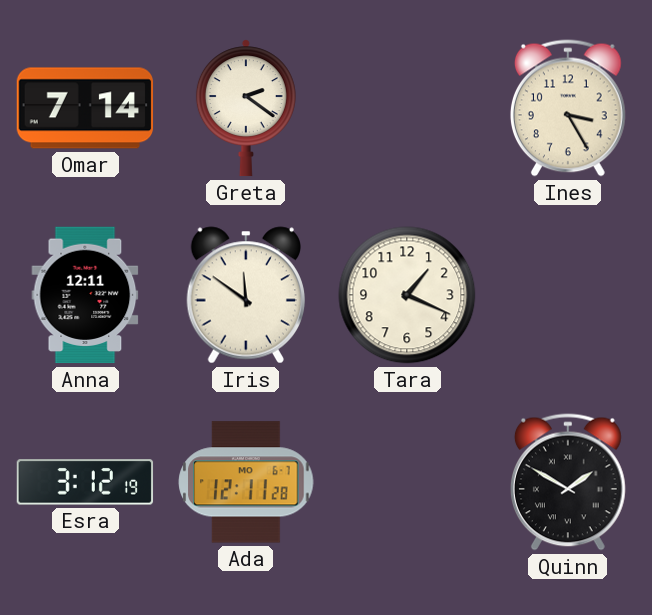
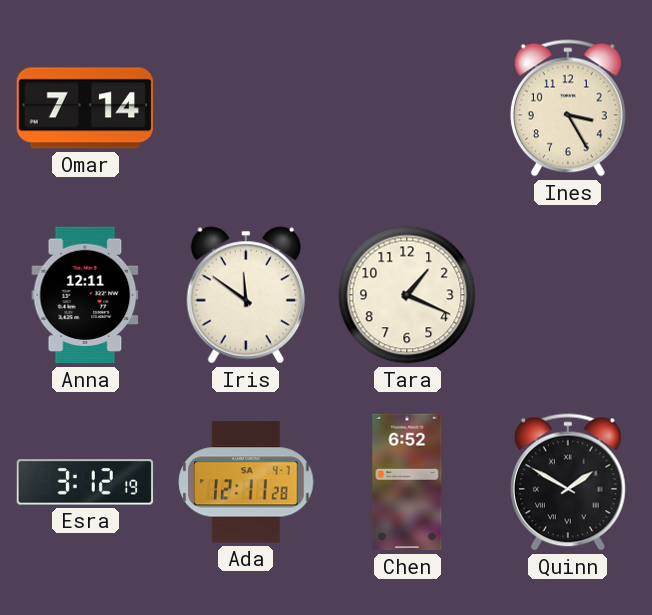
Greta: 2:21 -> none
Ada date: MO 6-7 -> SA 4-7
Chen: none -> 6:52
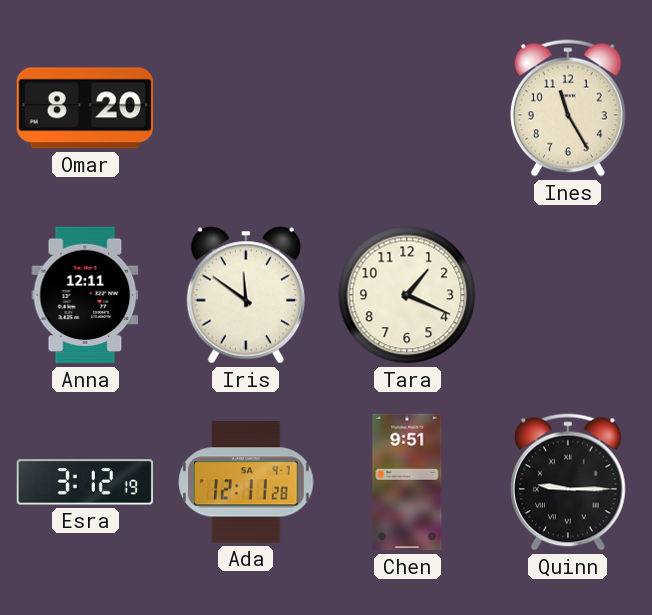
Omar: 7:14 -> 8:20
Ines: 3:25 -> 11:25
Chen: 6:52 -> 9:51
Quinn: 1:50 -> 9:15
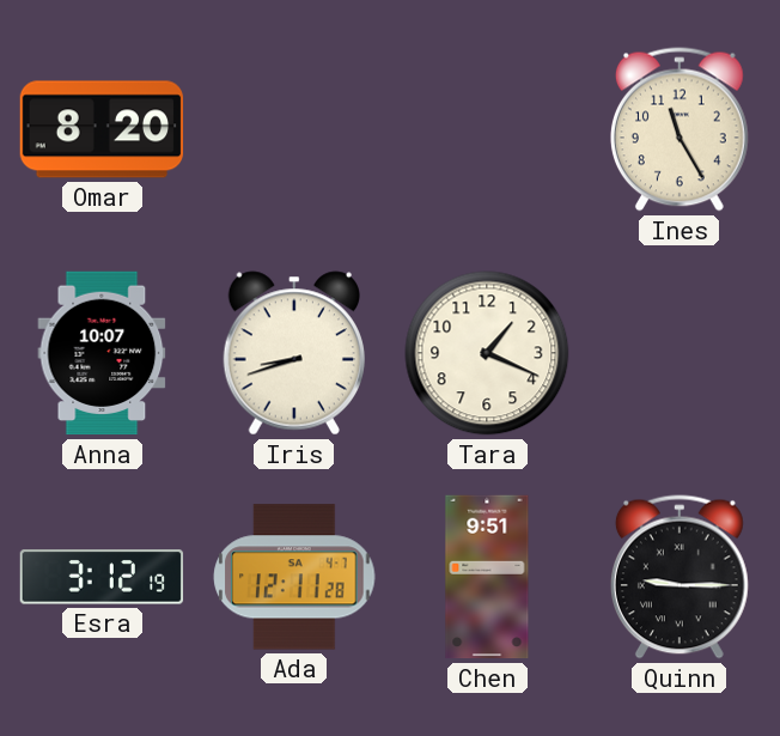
Anna: 12:11 -> 10:07
Iris: 11:51 -> 8:42
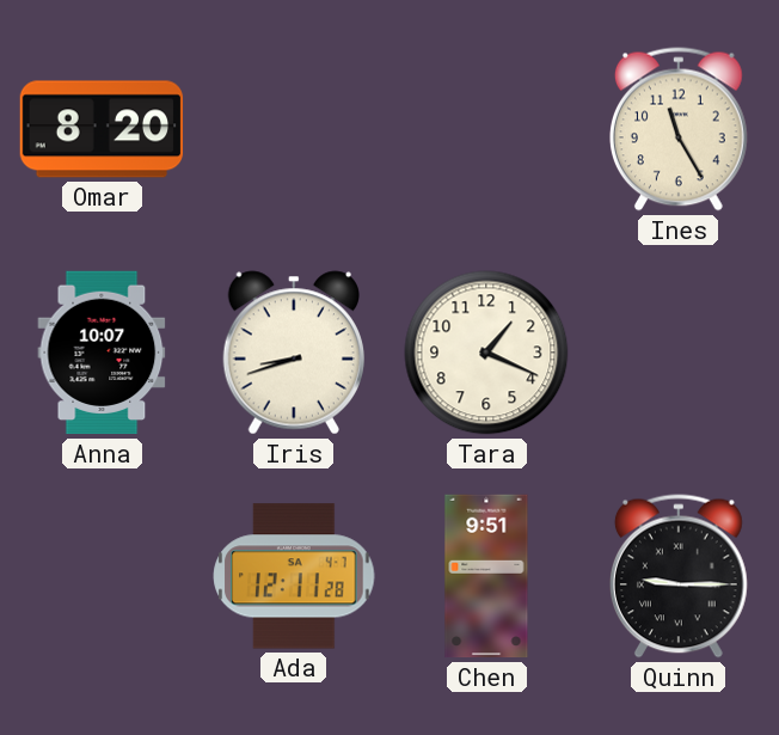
Esra: 3:12 -> none
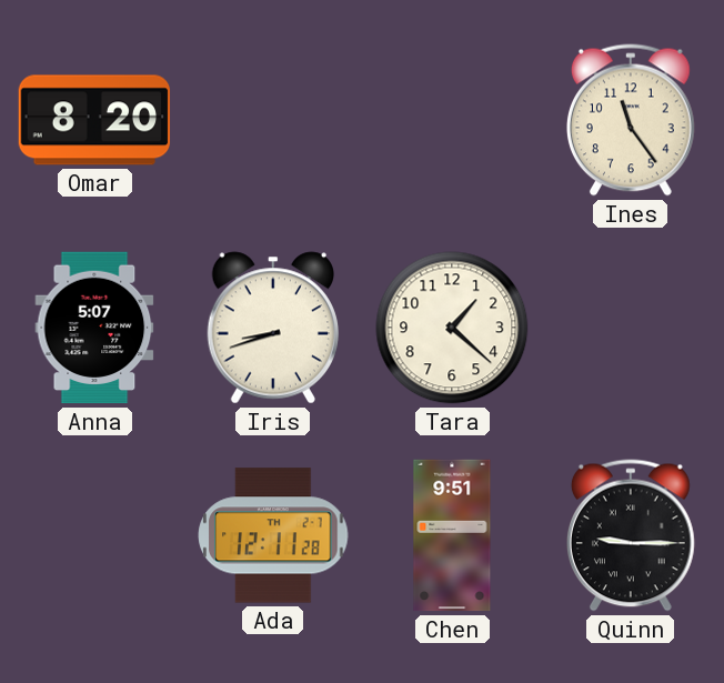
Ines: 11:25 -> 11:24
Anna: 10:07 -> 5:07
Tara: 1:19 -> 1:22
Ada date: SA 4-7 -> TH 2-7
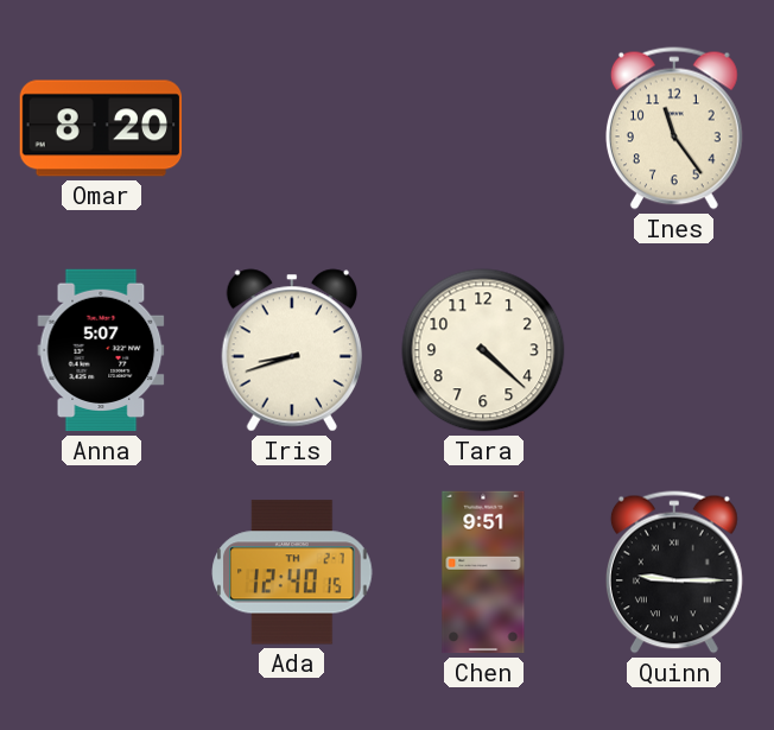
Tara: 1:22 -> 4:22
Ada: 12:11 -> 12:40
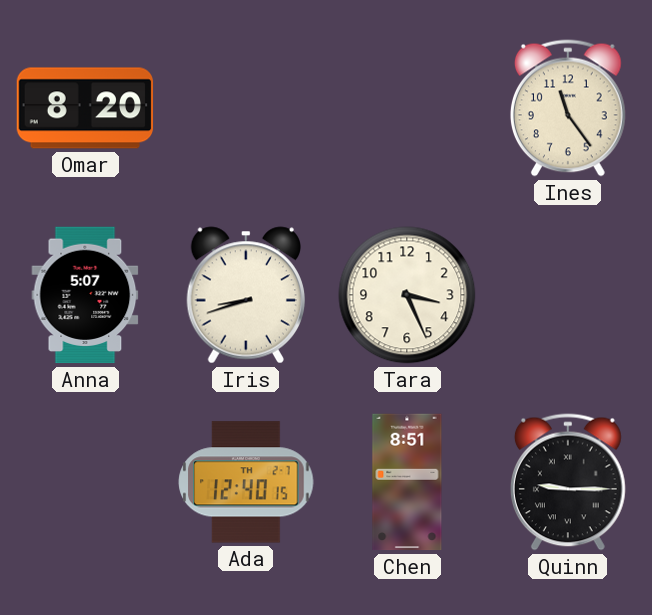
Tara: 4:22 -> 3:26
Chen: 9:51 -> 8:51
